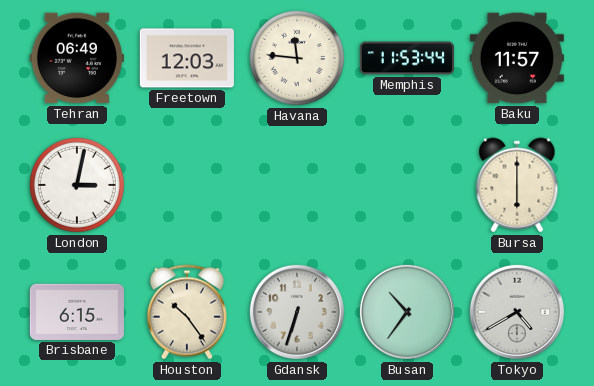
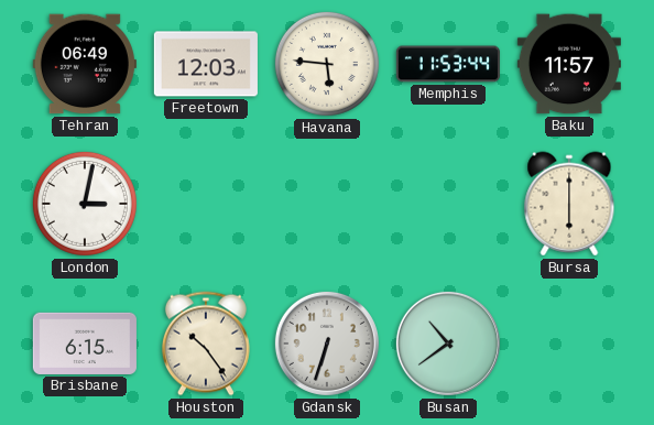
Havana: 11:46 -> 5:46
Busan: 10:36 -> 10:39
Tokyo: 4:40 -> none
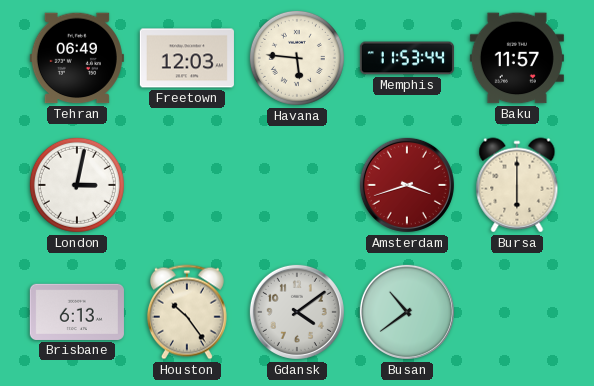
Amsterdam: none -> 3:42
Brisbane: 6:15 -> 6:13
Gdansk: 6:33 -> 4:09
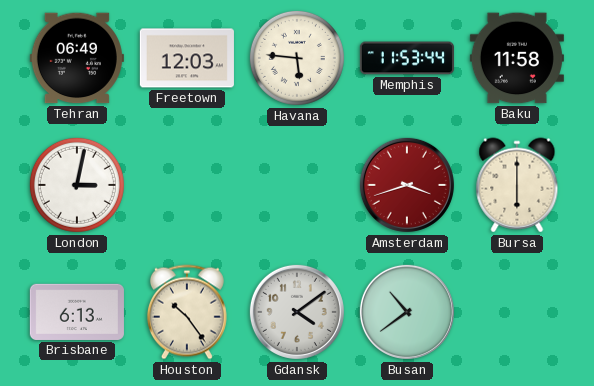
Baku: 11:57 -> 11:58
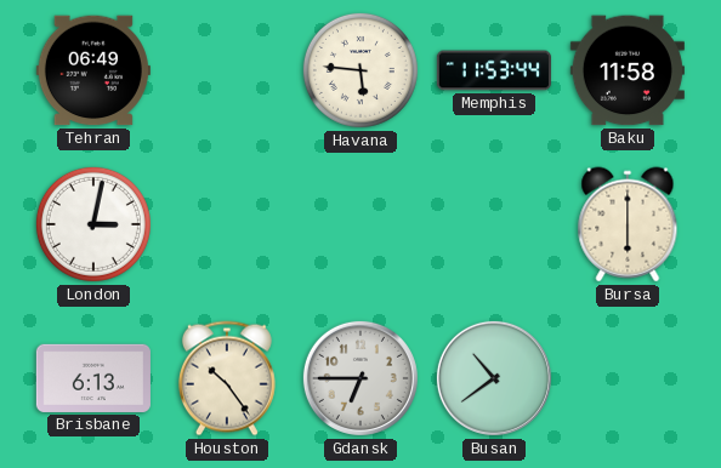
Freetown: 12:03 -> none
Amsterdam: 3:42 -> none
Gdansk: 4:09 -> 6:45
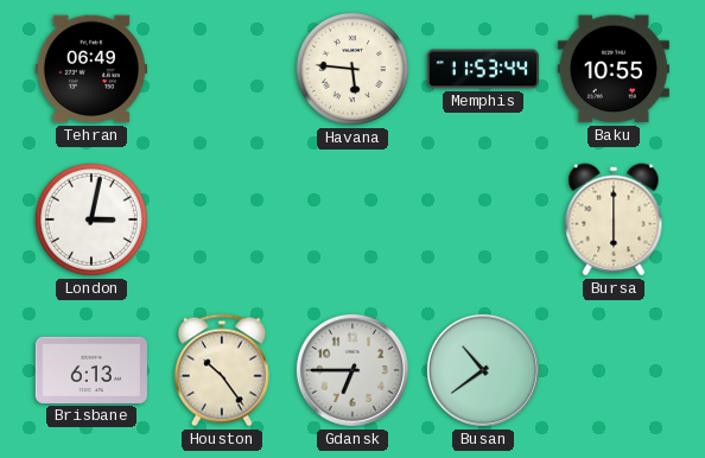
Baku: 11:58 -> 10:55
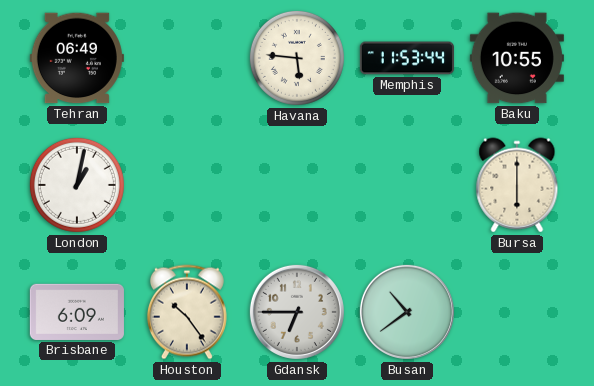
London: 3:02 -> 1:02
Brisbane: 6:13 -> 6:09
